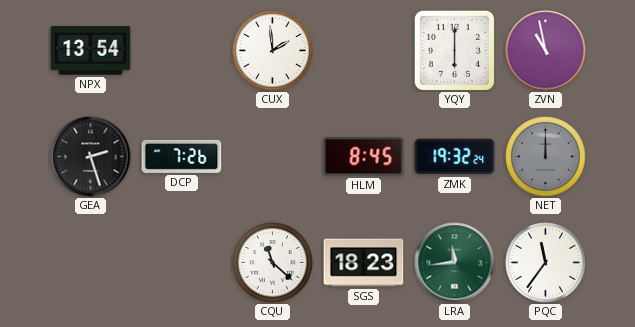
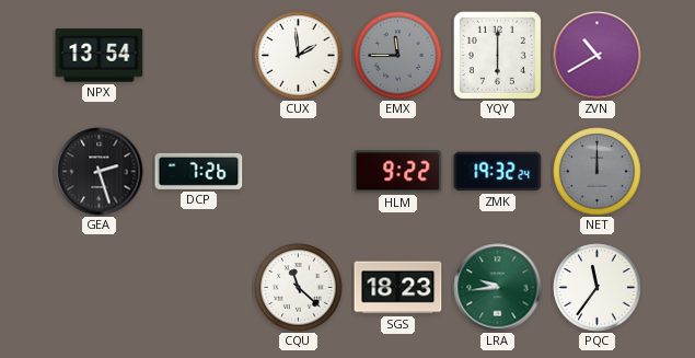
EMX: none -> 11:45
ZVN: 10:58 -> 10:40
HLM: 8:45 -> 9:22
LRA: 11:44 -> 9:44
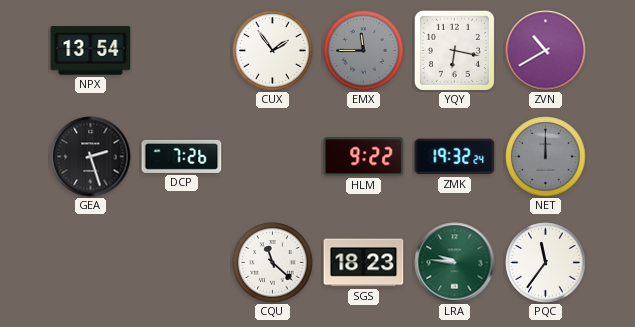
CUX: 1:59 -> 1:54
YQY: 6:00 -> 6:17
LRA: 9:44 -> 9:46
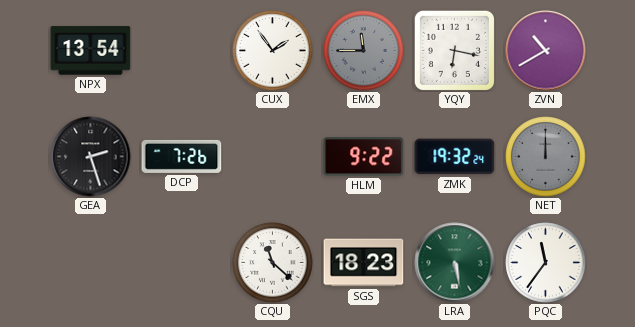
LRA: 9:46 -> 5:28
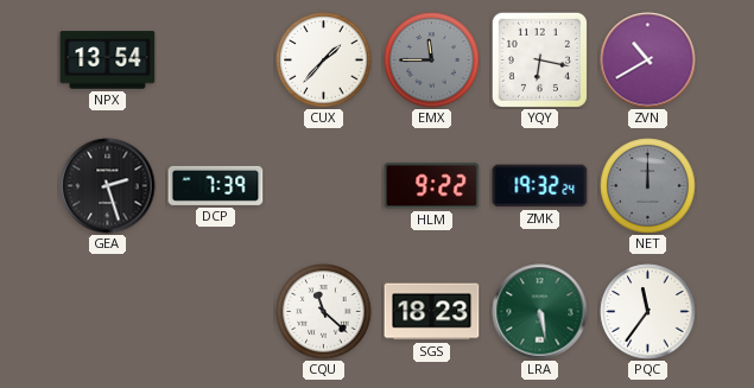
CUX: 1:54 -> 1:37
DCP: 7:26 -> 7:39
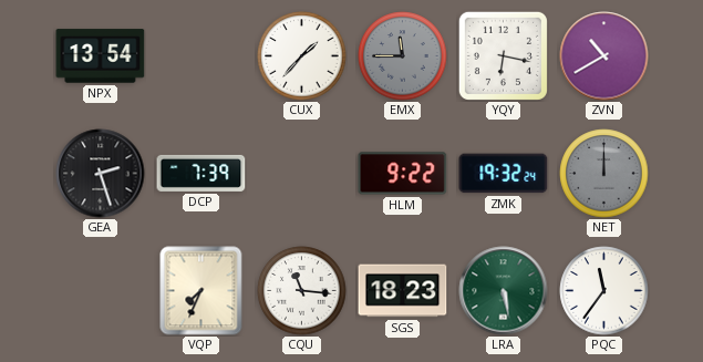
VQP: none -> 7:34
CQU: 11:22 -> 11:16
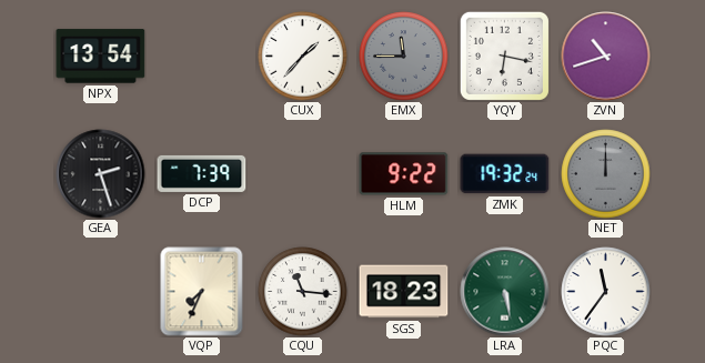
ZVN: 10:40 -> 10:42
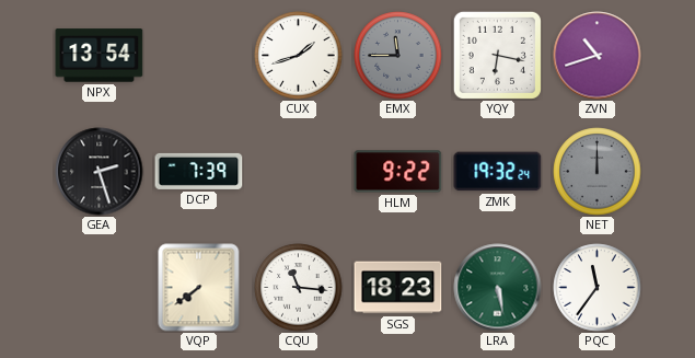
CUX: 1:37 -> 1:42
VQP: 7:34 -> 7:39
